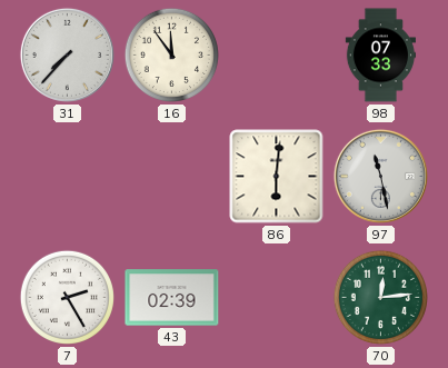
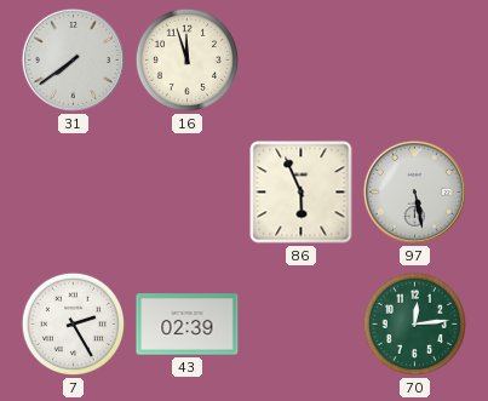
31: 7:37 -> 7:39
16: 11:54 -> 11:57
98: 07:33 -> none
86: 6:01 -> 5:56
97: 11:28 -> 5:28
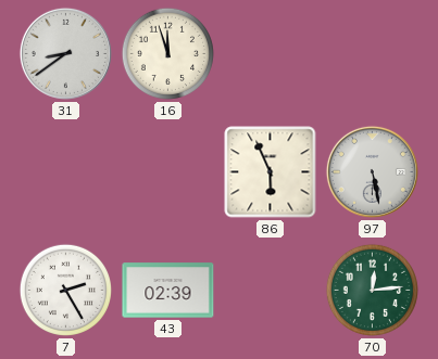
31: 7:39 -> 8:39
